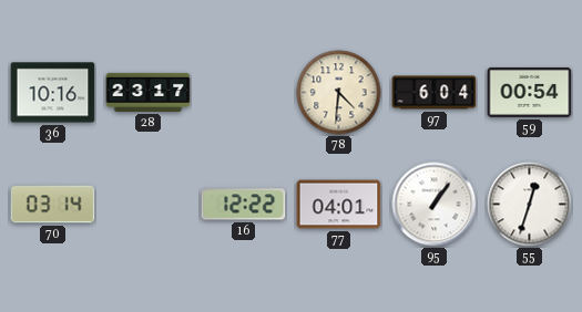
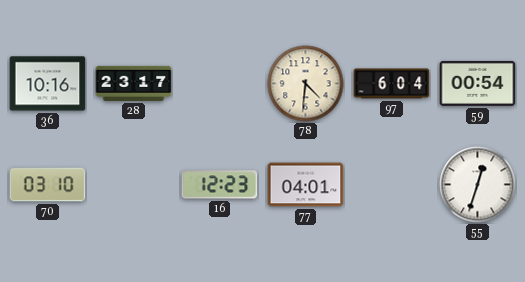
70: 03:14 -> 03:10
16: 12:22 -> 12:23
95: 1:06 -> none
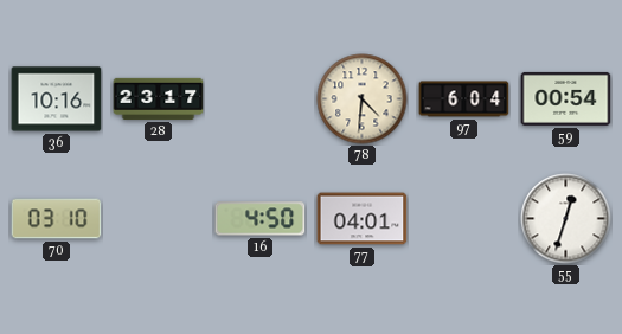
16: 12:23 -> 4:50
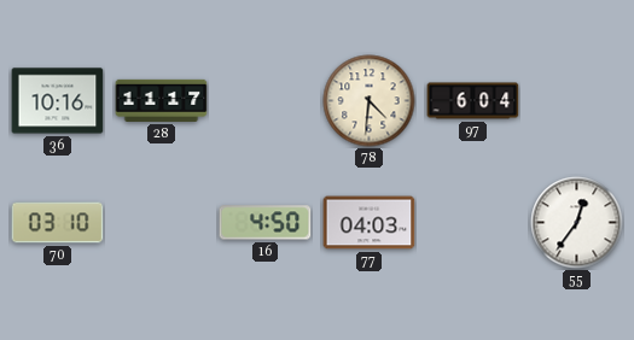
28: 23:17 -> 11:17
59: 00:54 -> none
77: 04:01 -> 04:03
55: 12:33 -> 12:36
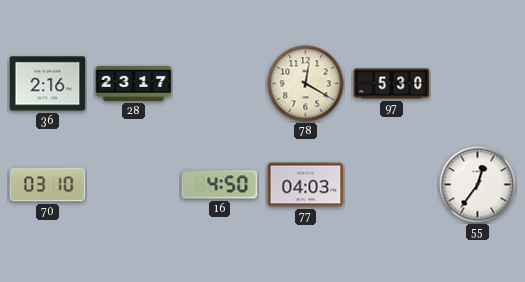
36: 10:16 -> 2:16
28: 11:17 -> 23:17
78: 4:31 -> 12:20
97: 6:04 -> 5:30
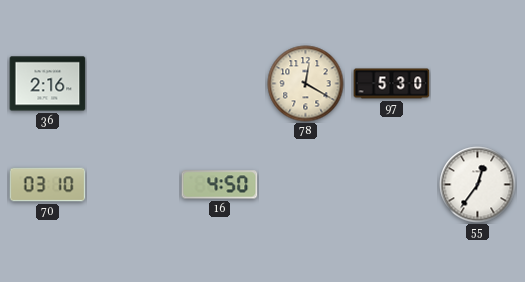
28: 23:17 -> none
77: 04:03 -> none
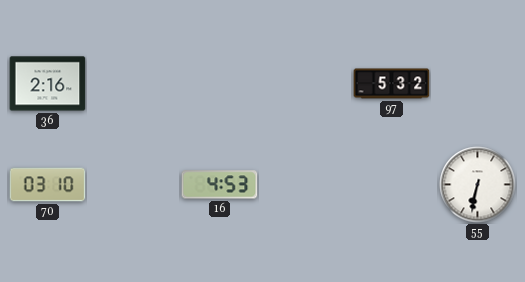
78: 12:20 -> none
97: 5:30 -> 5:32
16: 4:50 -> 4:53
55: 12:36 -> 6:32
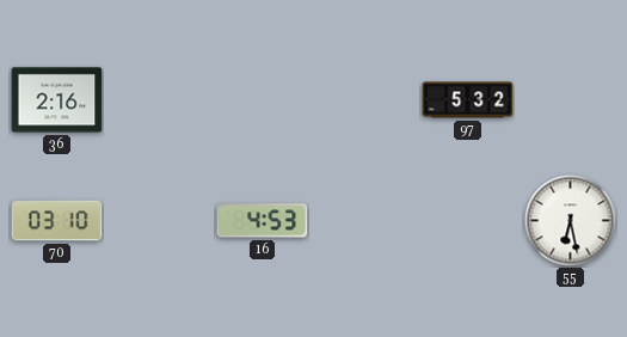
55: 6:32 -> 6:28
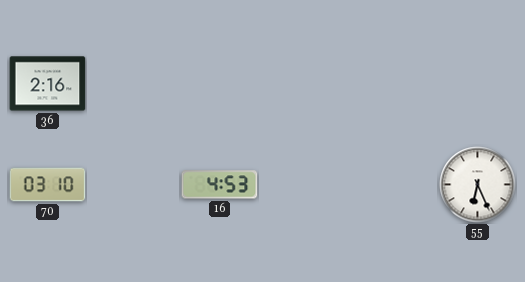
97: 5:32 -> none
55: 6:28 -> 6:26
